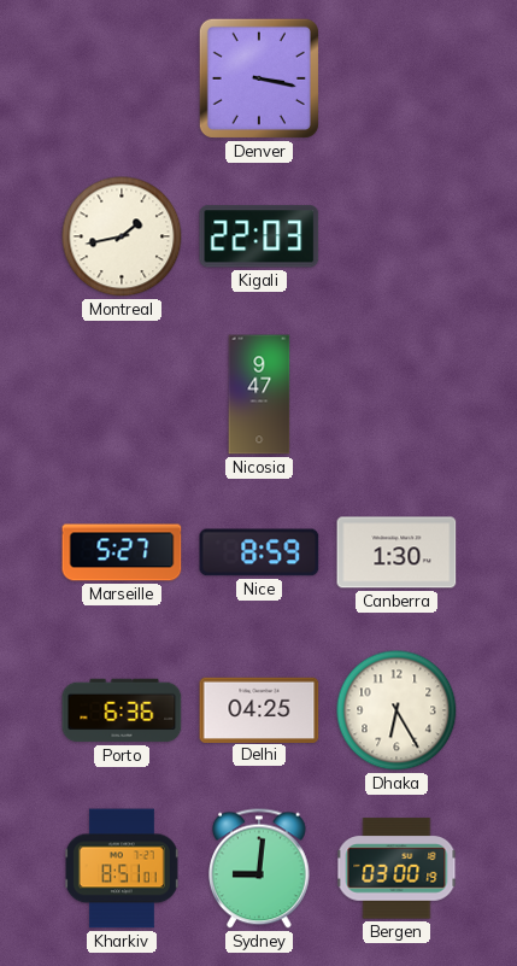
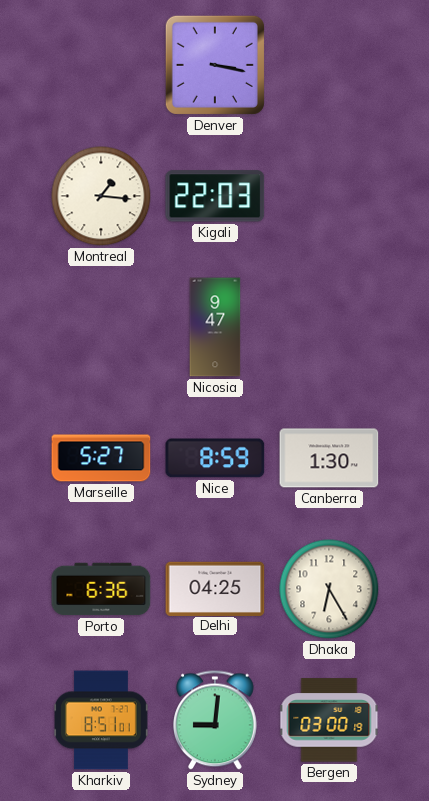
Montreal: 1:43 -> 1:16
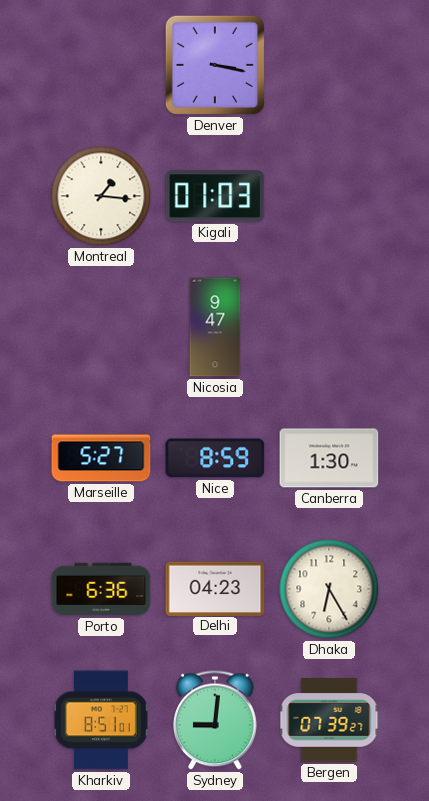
Kigali: 22:03 -> 01:03
Delhi: 04:25 -> 04:23
Bergen: 03:00 -> 07:39
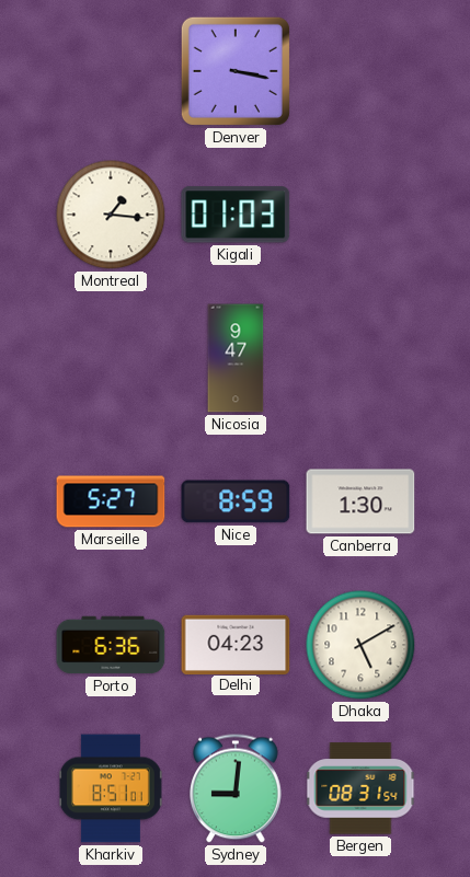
Dhaka: 6:25 -> 5:10
Bergen: 07:39 -> 08:31
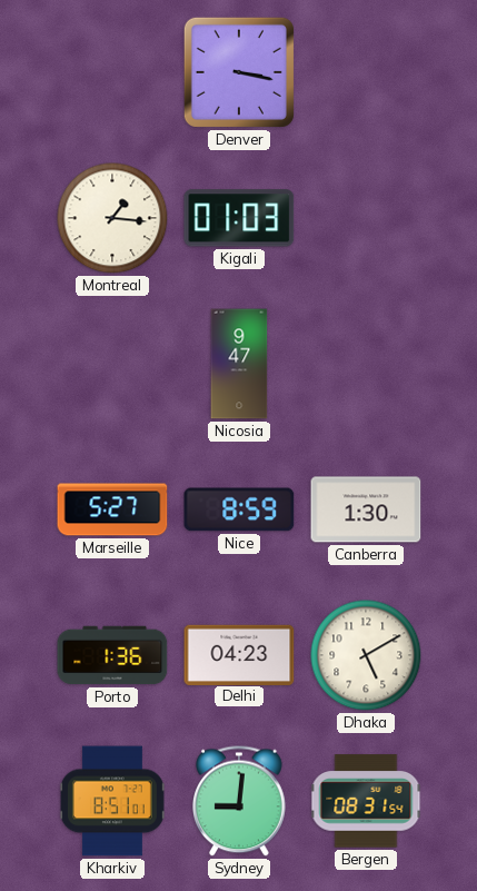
Porto: 6:36 -> 1:36
